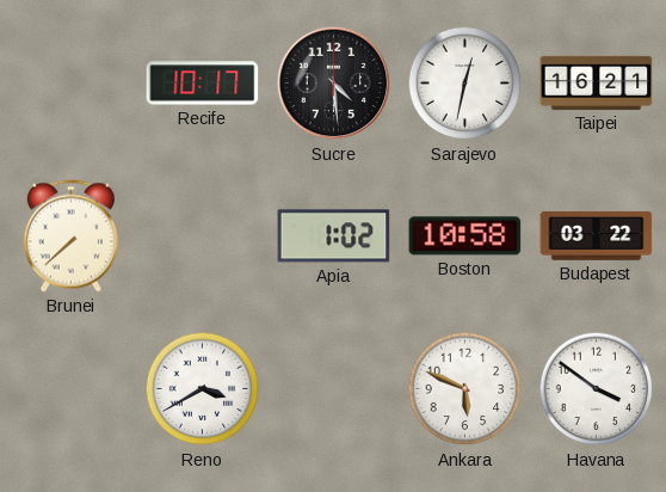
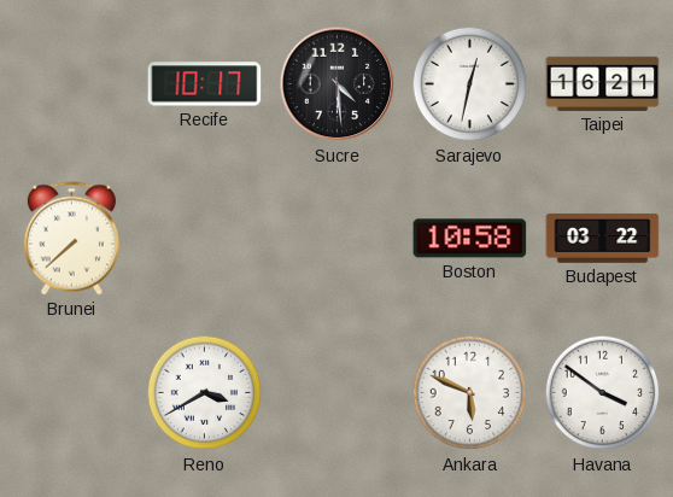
Apia: 1:02 -> none
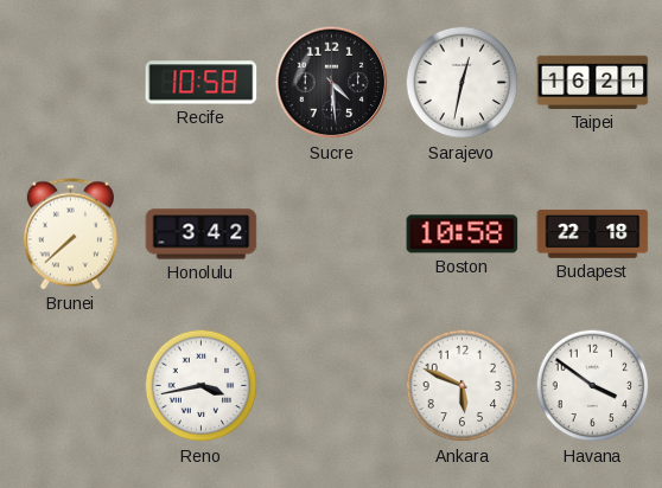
Recife: 10:17 -> 10:58
Honolulu: none -> 3:42
Budapest: 03:22 -> 22:18
Reno: 3:40 -> 3:43
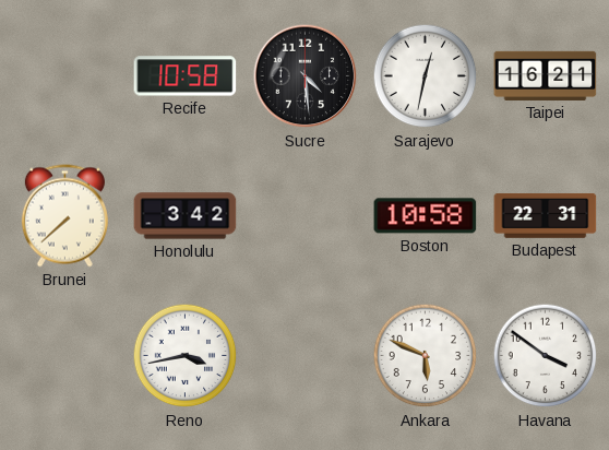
Budapest: 22:18 -> 22:31
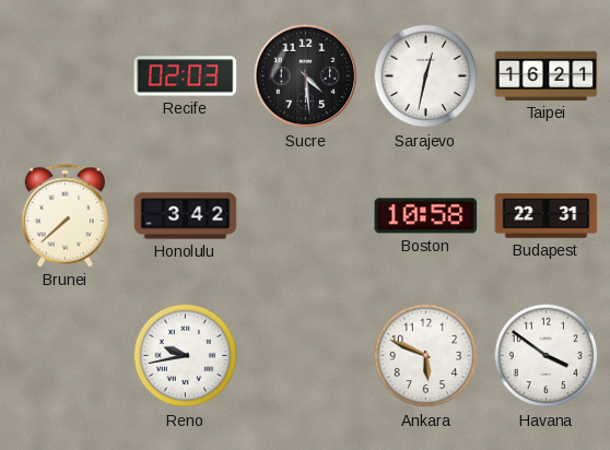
Recife: 10:58 -> 02:03
Reno: 3:43 -> 9:43
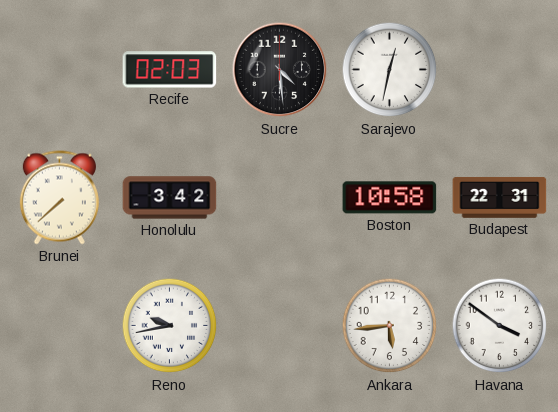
Taipei: 16:21 -> none
Ankara: 5:49 -> 5:44
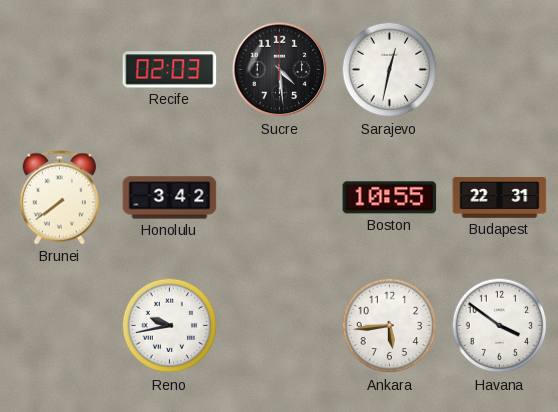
Brunei: 7:38 -> 7:39
Boston: 10:58 -> 10:55
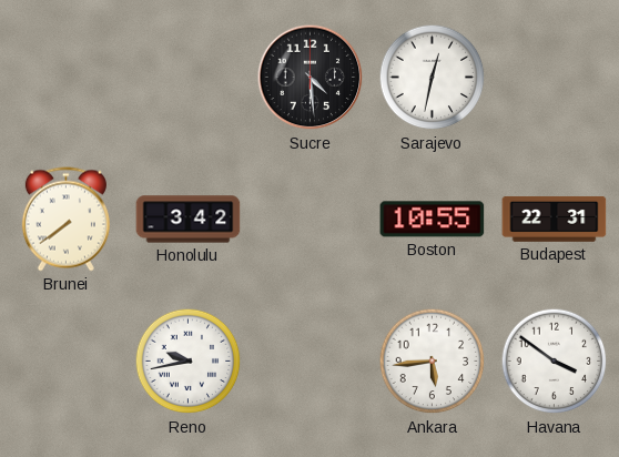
Recife: 02:03 -> none
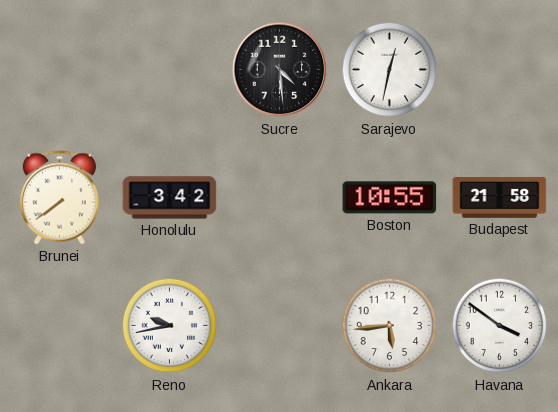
Budapest: 22:31 -> 21:58
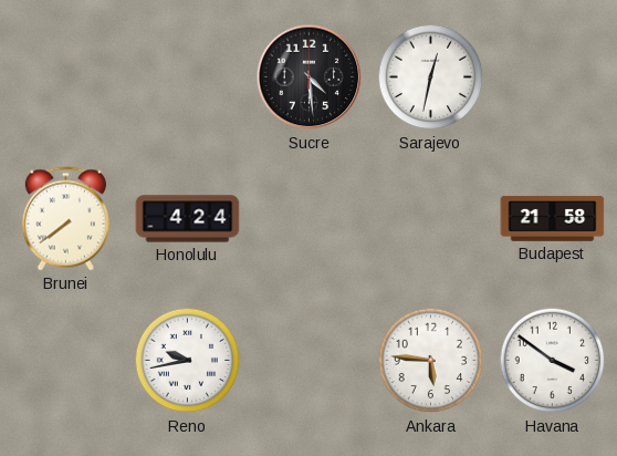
Honolulu: 3:42 -> 4:24
Boston: 10:55 -> none
Ankara: 5:44 -> 5:46
